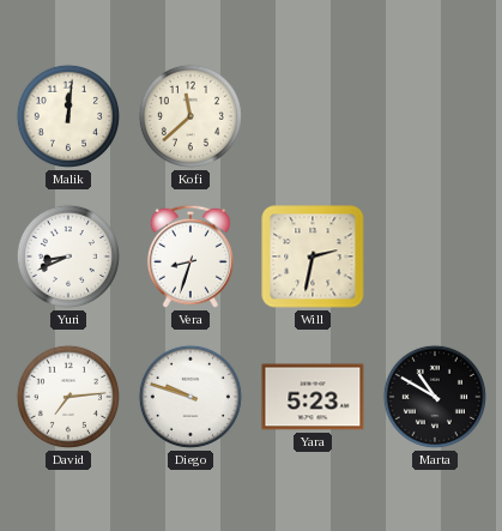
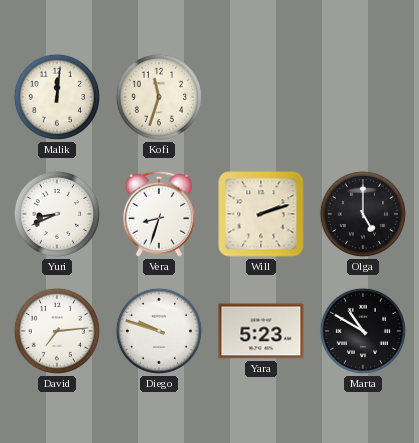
Kofi: 11:38 -> 11:33
Will: 2:32 -> 2:12
Olga: none -> 5:00
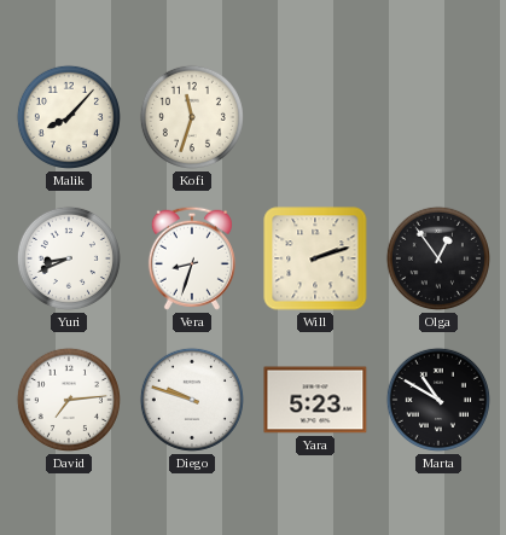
Malik: 12:01 -> 8:07
Olga: 5:00 -> 12:54
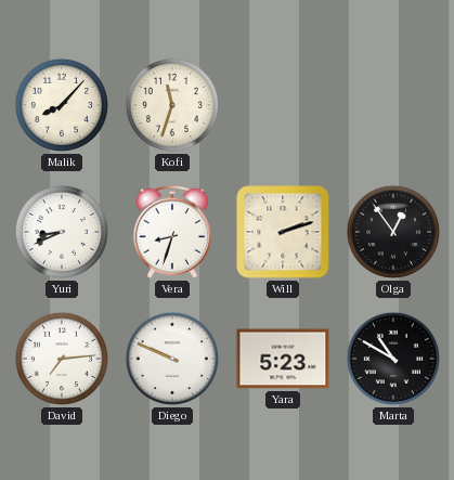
Diego: 9:48 -> 9:49
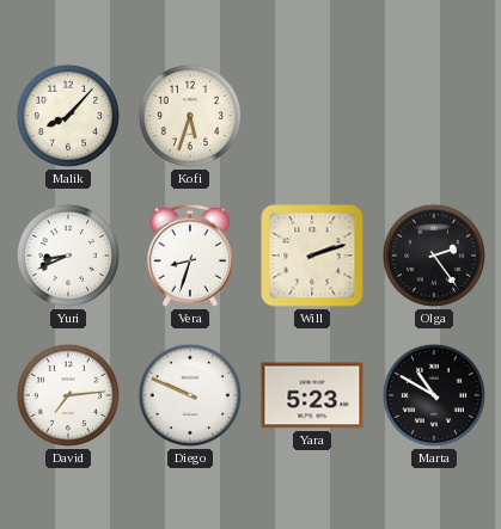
Kofi: 11:33 -> 5:33
Olga: 12:54 -> 2:24
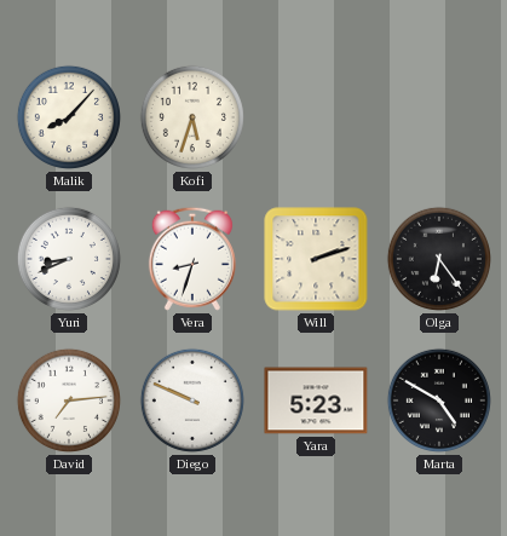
Olga: 2:24 -> 6:24
Marta: 10:50 -> 4:50
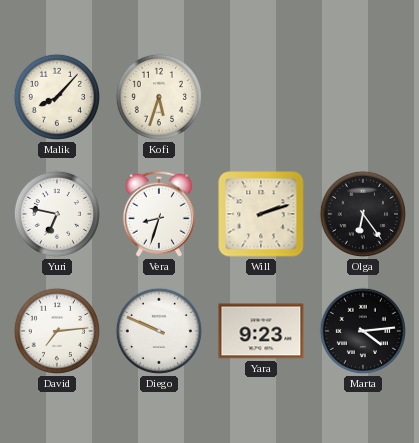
Yuri: 8:41 -> 6:47
Yara: 5:23 -> 9:23
Marta: 4:50 -> 4:14
